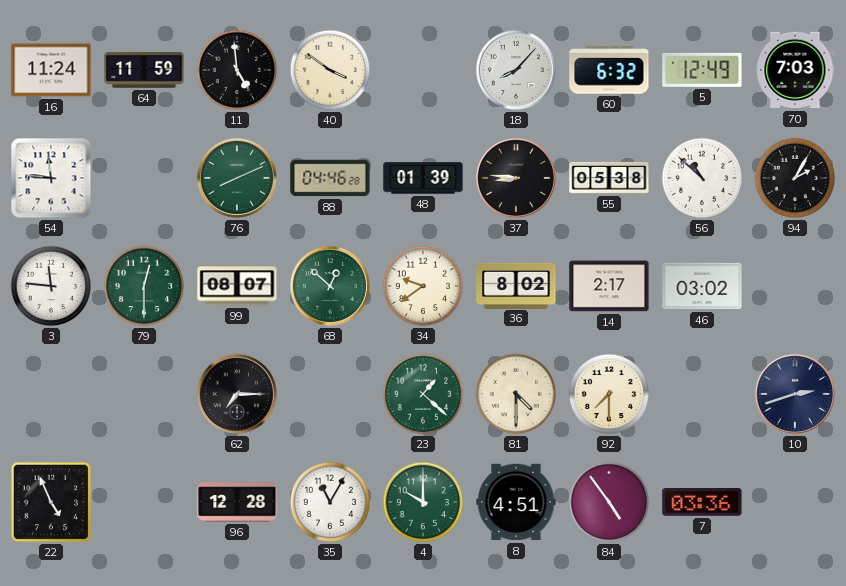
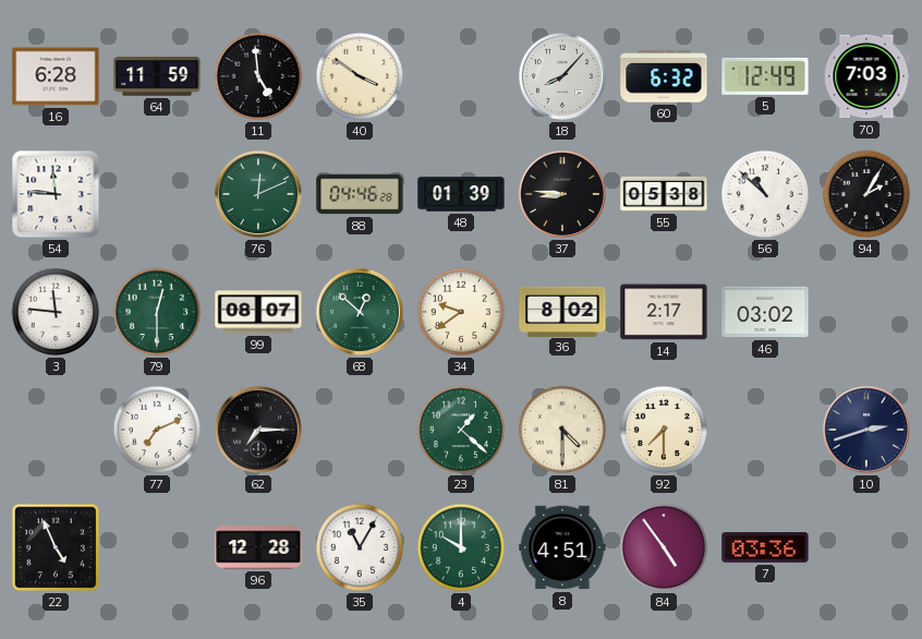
16: 11:24 -> 6:28
76: 8:11 -> 12:11
77: none -> 7:11
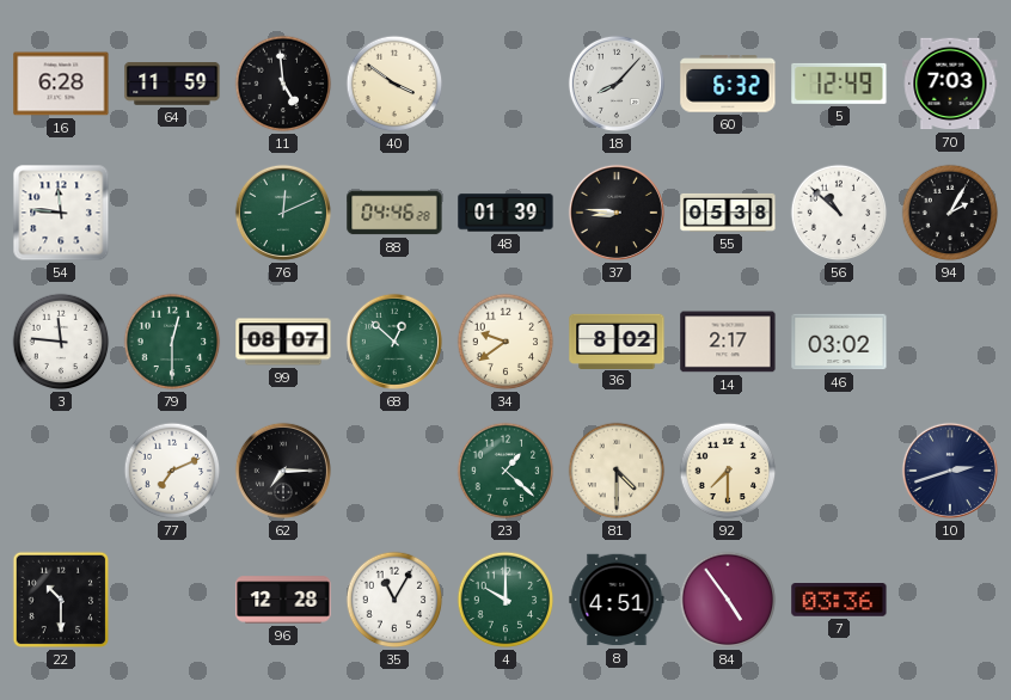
22: 4:56 -> 10:30
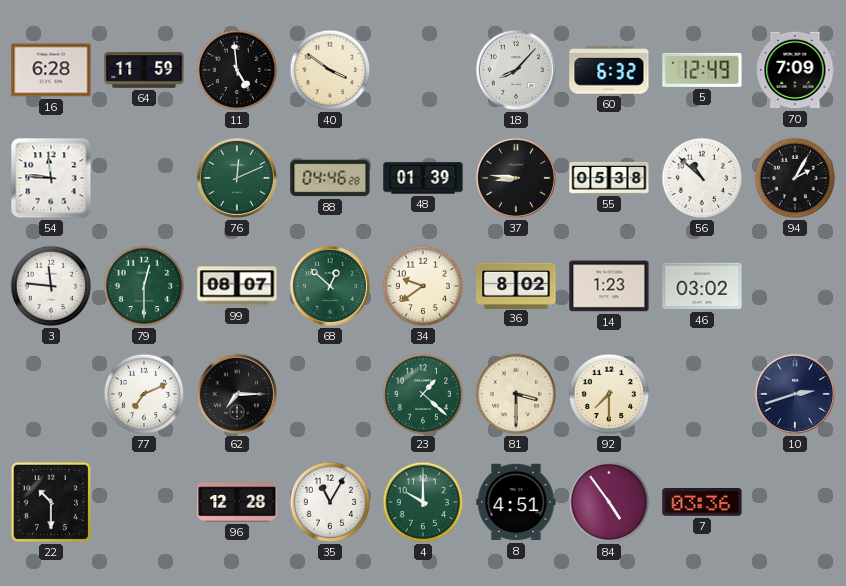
70: 7:03 -> 7:09
14: 2:17 -> 1:23
81: 4:30 -> 3:30
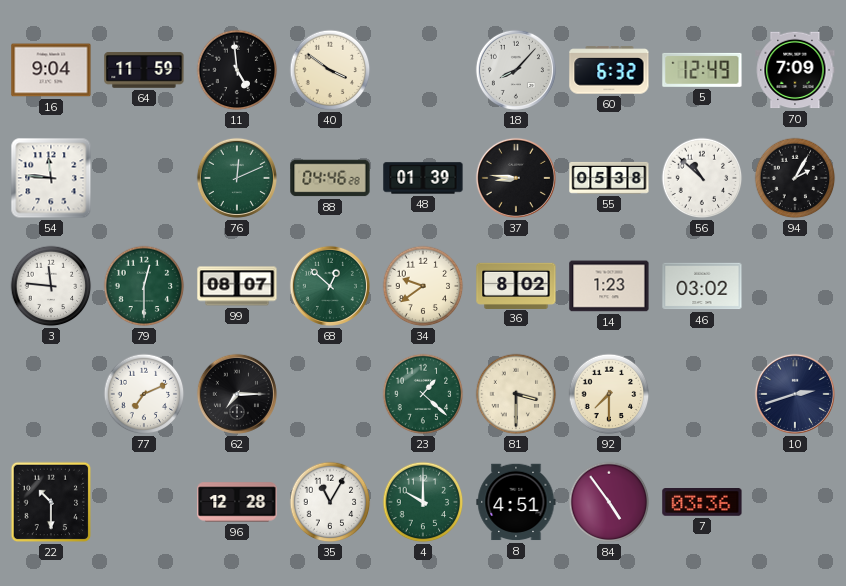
16: 6:28 -> 9:04
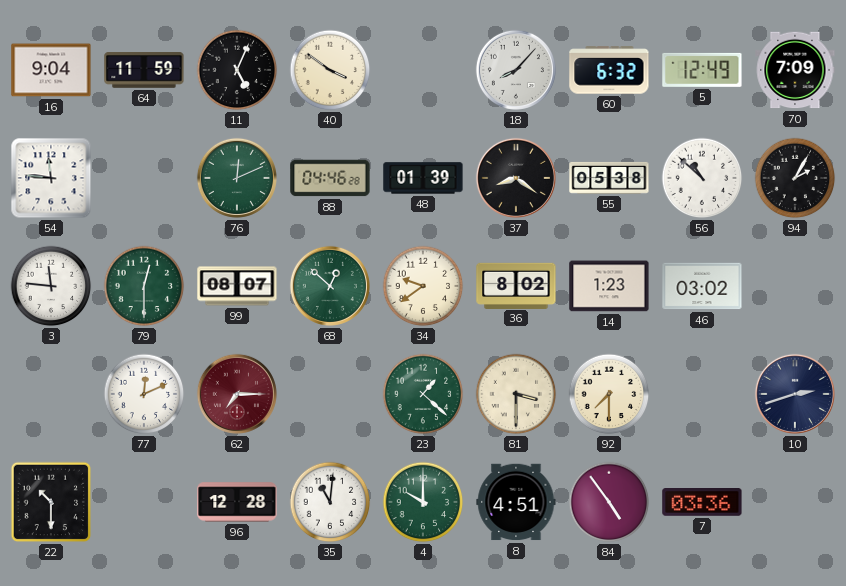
11: 4:59 -> 5:04
37: 8:46 -> 8:21
77: 7:11 -> 12:11
62 dial: black -> burgundy
35: 11:05 -> 11:01
